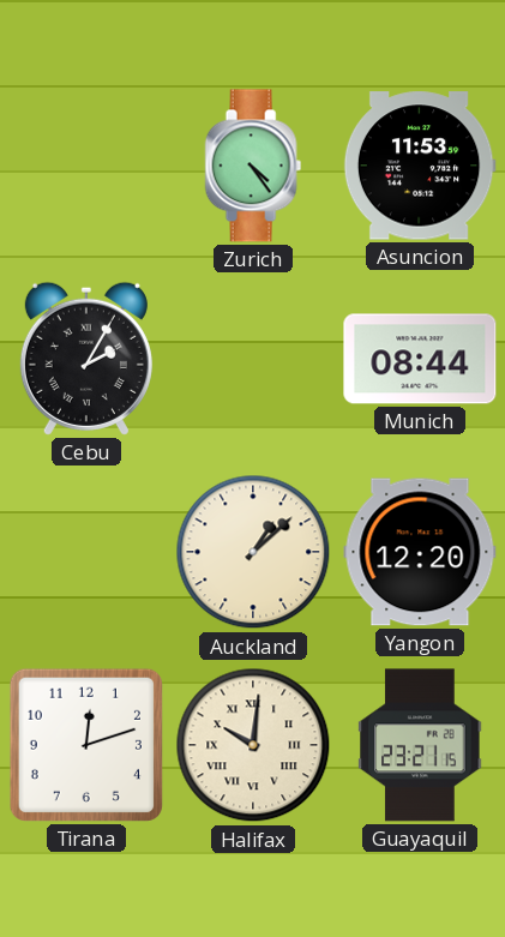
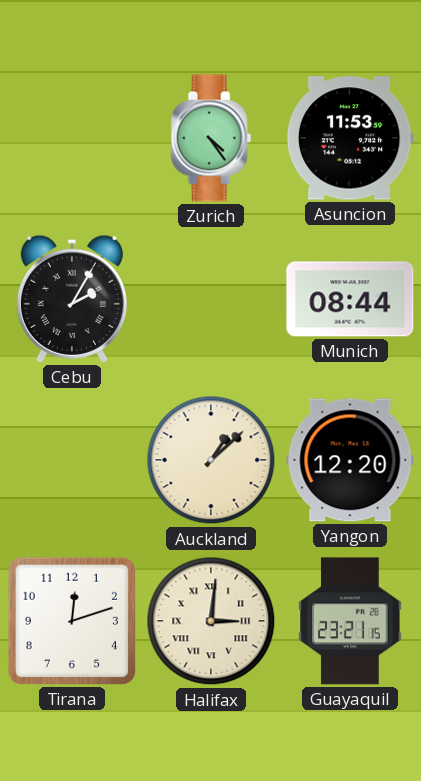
Halifax: 10:01 -> 3:01
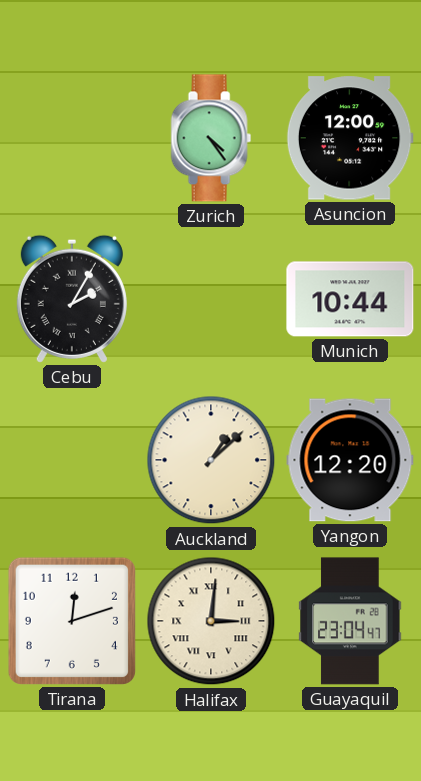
Asuncion: 11:53 -> 12:00
Munich: 08:44 -> 10:44
Guayaquil: 23:21 -> 23:04
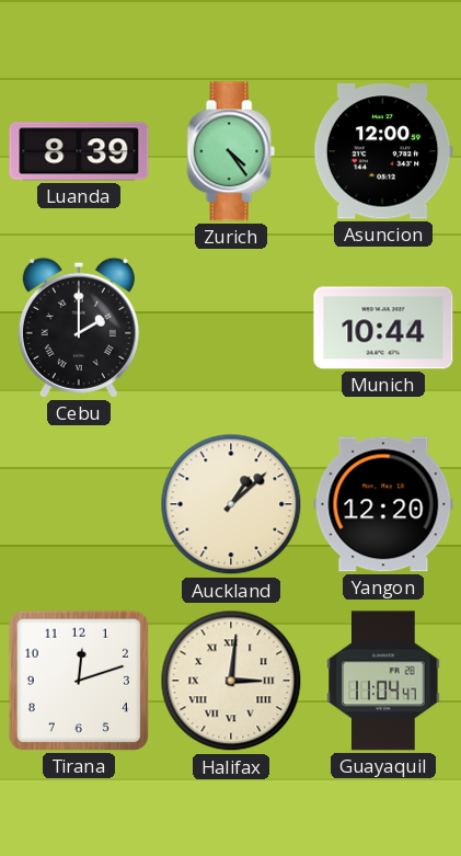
Luanda: none -> 8:39
Cebu: 2:05 -> 2:00
Guayaquil: 23:04 -> 11:04
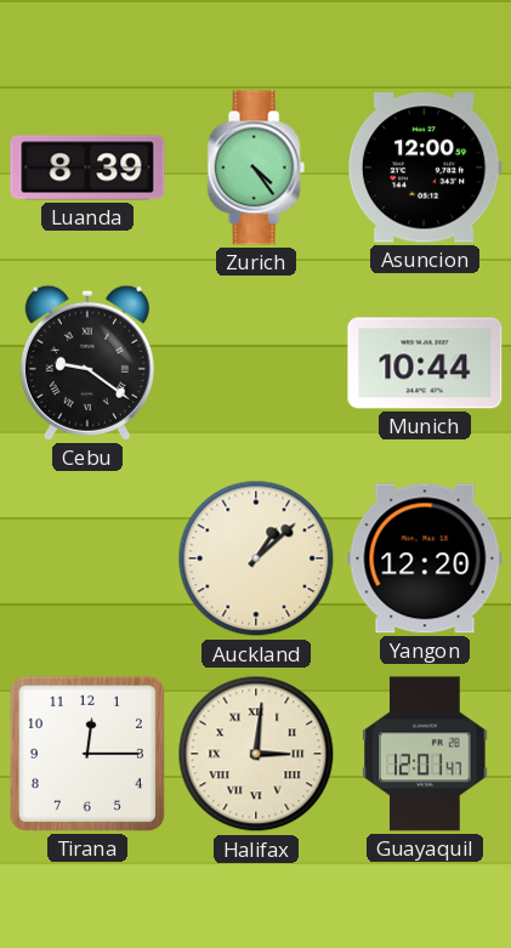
Cebu: 2:00 -> 9:21
Tirana: 12:12 -> 12:15
Guayaquil: 11:04 -> 12:01
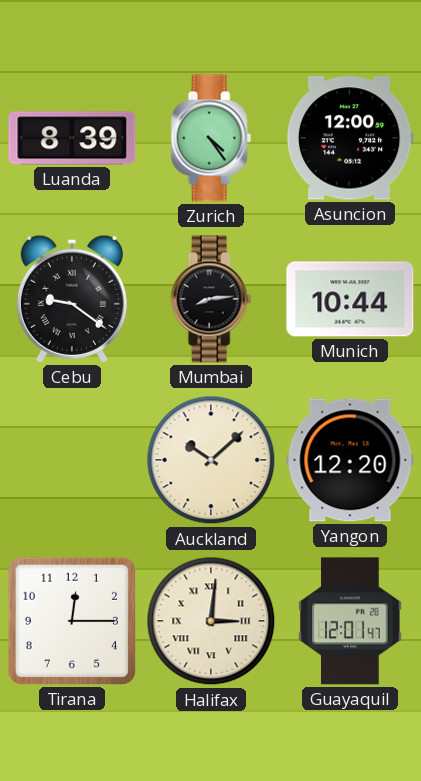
Mumbai: none -> 8:14
Auckland: 1:08 -> 10:08
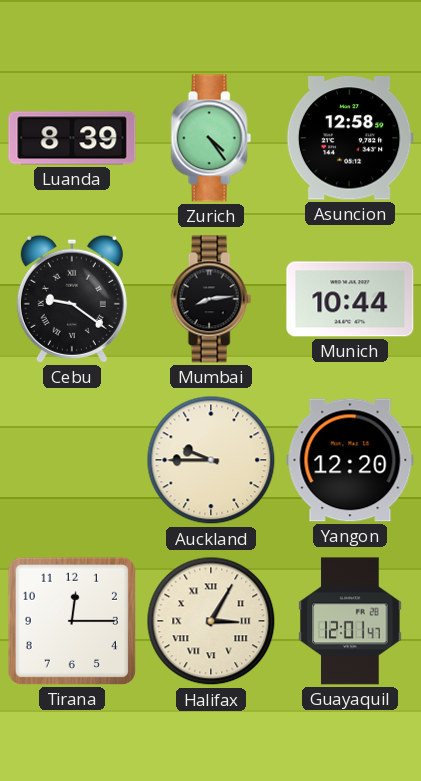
Asuncion: 12:00 -> 12:58
Auckland: 10:08 -> 9:45
Halifax: 3:01 -> 3:05
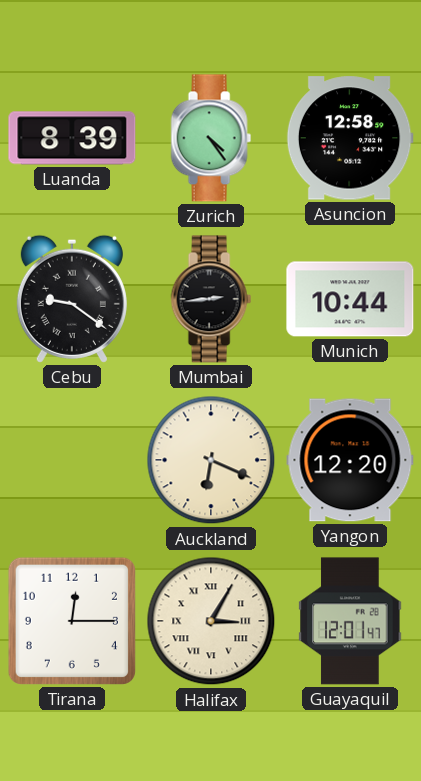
Mumbai: 8:14 -> 2:44
Auckland: 9:45 -> 6:19
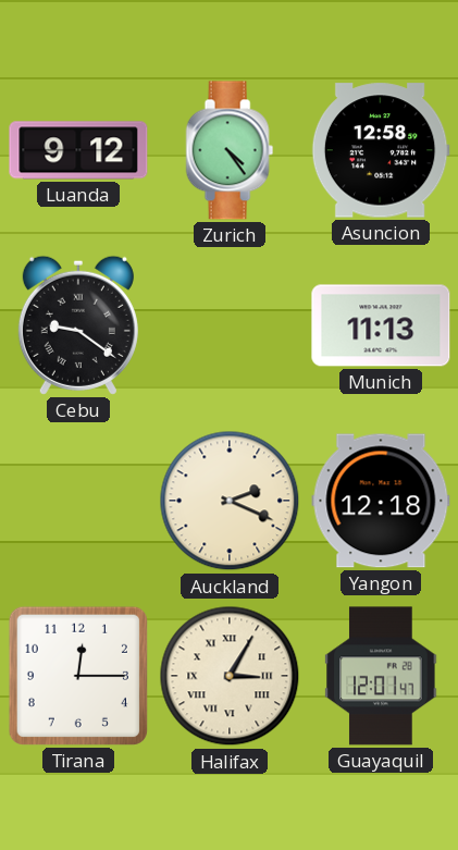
Luanda: 8:39 -> 9:12
Mumbai: 2:44 -> none
Munich: 10:44 -> 11:13
Auckland: 6:19 -> 2:19
Yangon: 12:20 -> 12:18
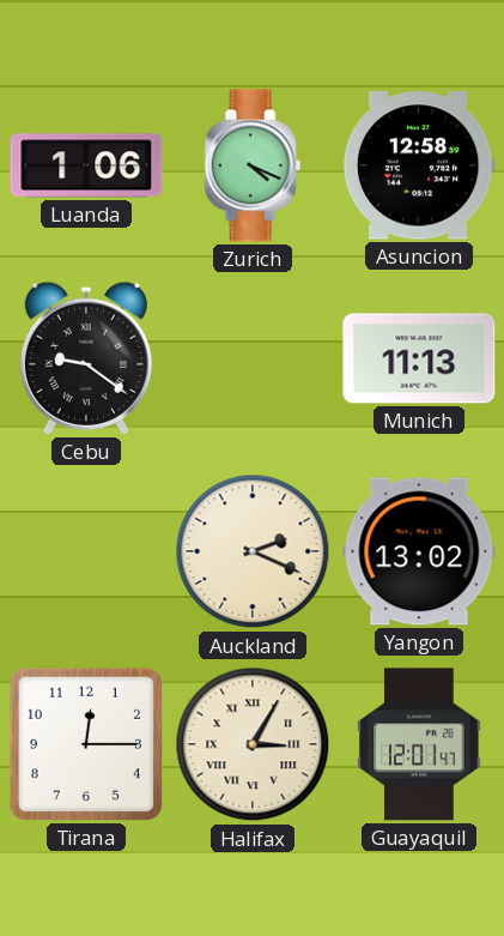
Luanda: 9:12 -> 1:06
Zurich: 4:24 -> 4:19
Yangon: 12:18 -> 13:02
